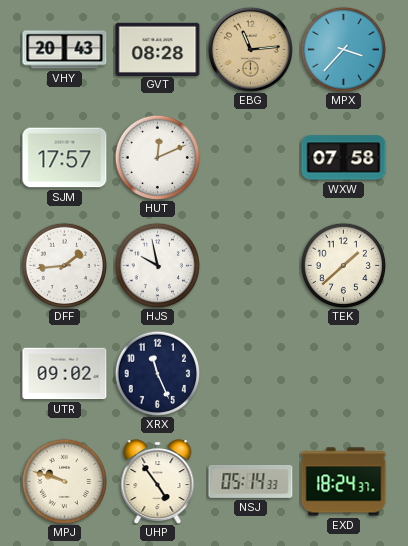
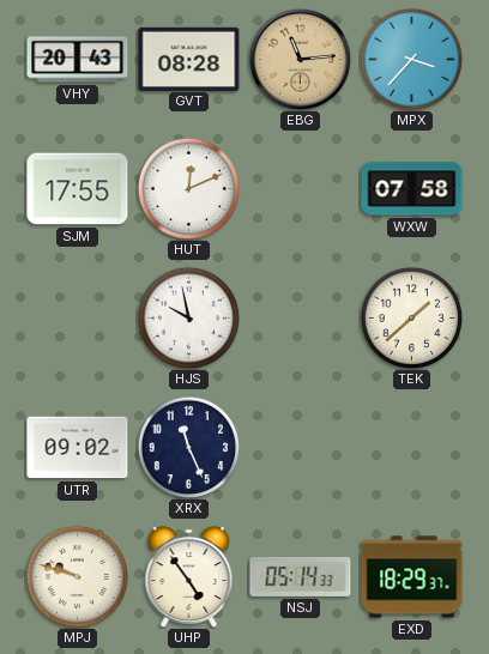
SJM: 17:57 -> 17:55
DFF: 1:44 -> none
EXD: 18:24 -> 18:29
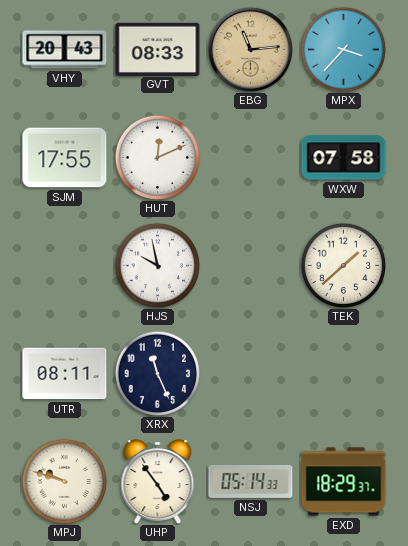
GVT: 08:28 -> 08:33
UTR: 09:02 -> 08:11
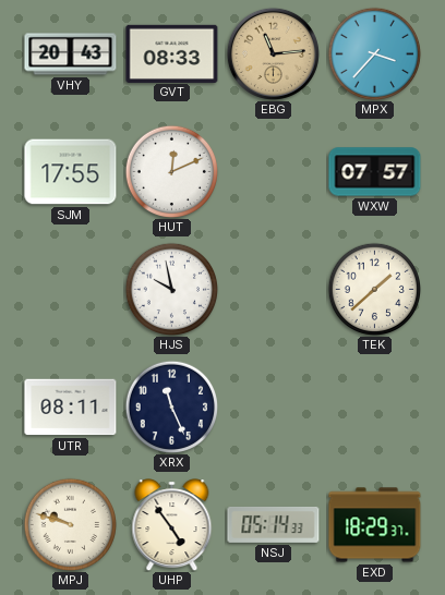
WXW: 07:58 -> 07:57
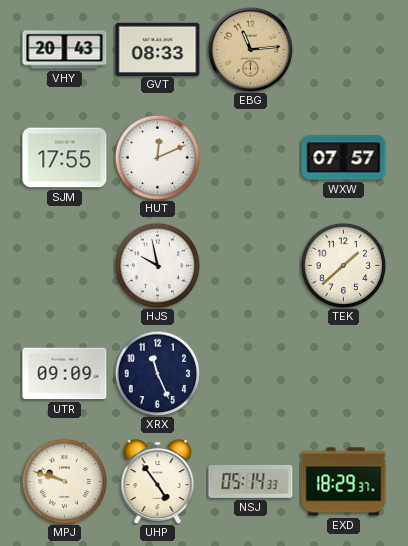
MPX: 3:37 -> none
UTR: 08:11 -> 09:09
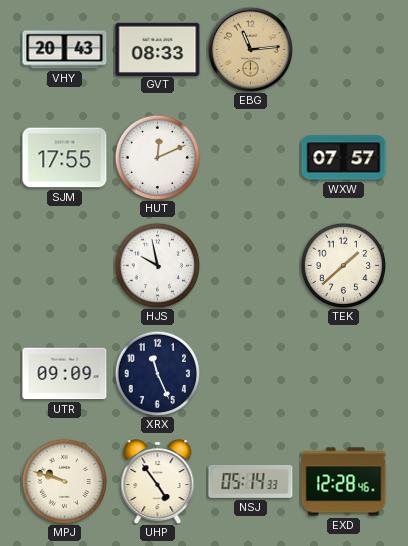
EXD: 18:29 -> 12:28
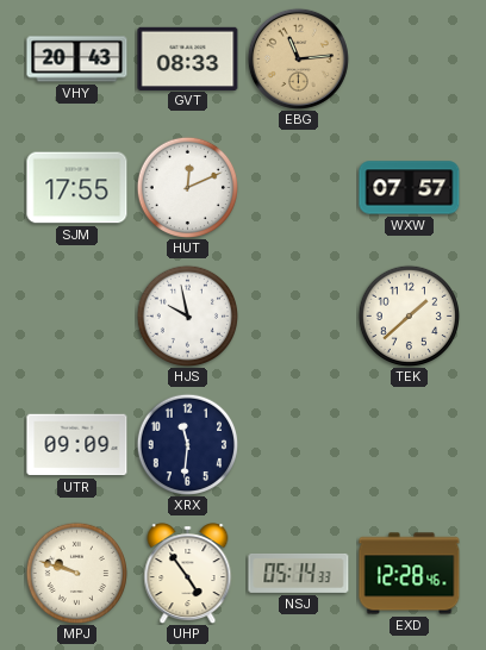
XRX: 11:26 -> 11:31
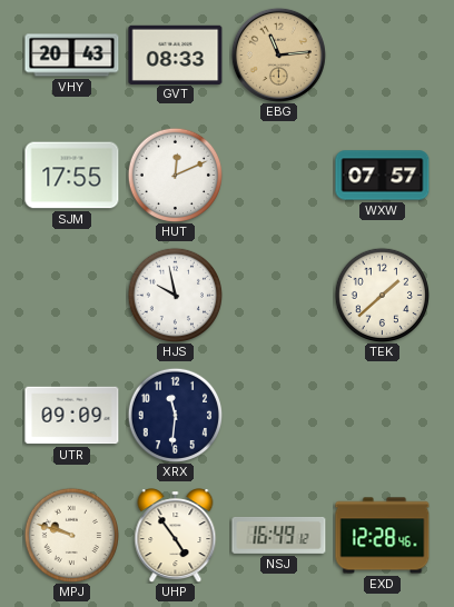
NSJ: 05:14 -> 16:49
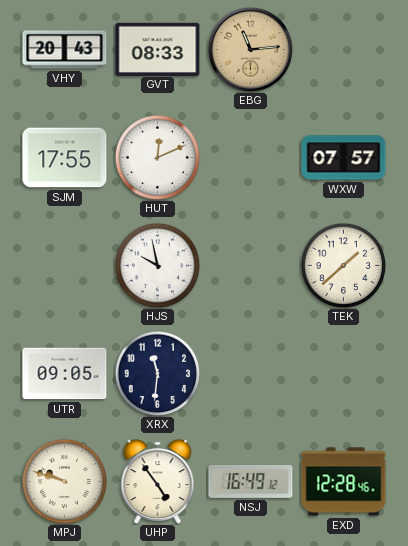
UTR: 09:09 -> 09:05
